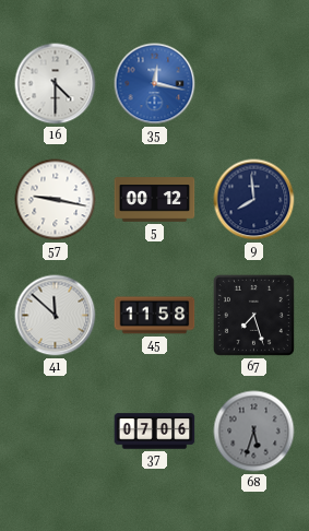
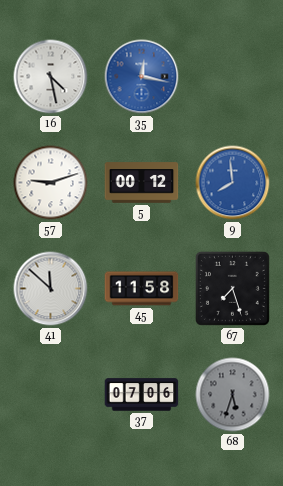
16: 4:30 -> 4:28
57: 9:17 -> 9:12
9 dial: navy -> blue
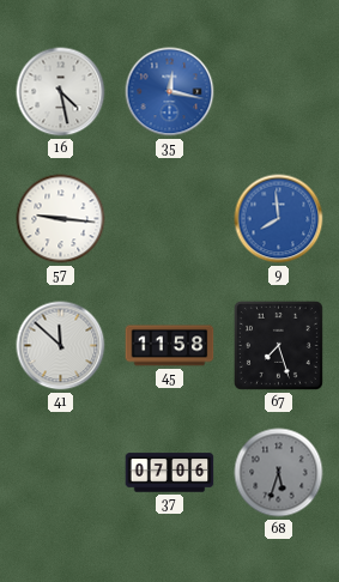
57: 9:12 -> 9:16
5: 00:12 -> none
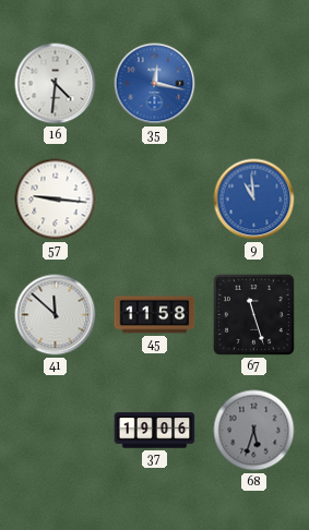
16: 4:28 -> 4:31
9: 7:59 -> 10:59
67: 7:27 -> 11:27
37: 07:06 -> 19:06
